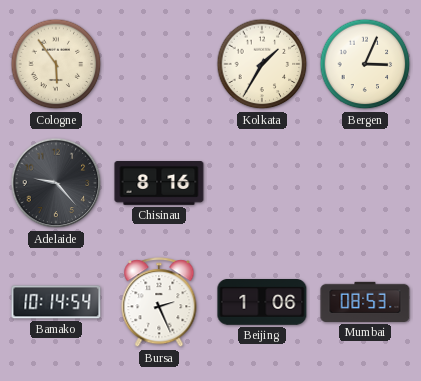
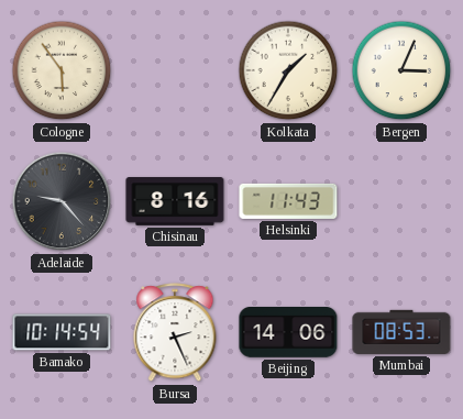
Helsinki: none -> 11:43
Beijing: 1:06 -> 14:06
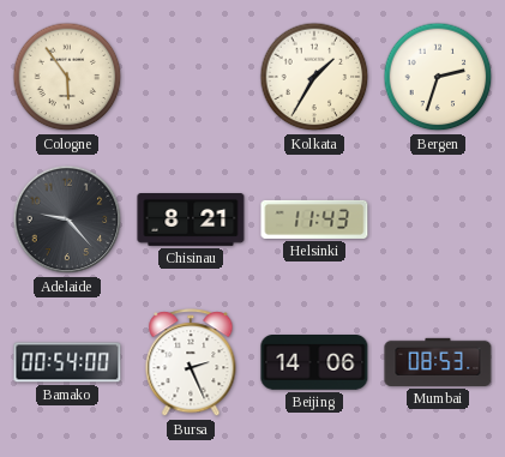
Bergen: 3:04 -> 2:33
Chisinau: 8:16 -> 8:21
Bamako: 10:14 -> 00:54
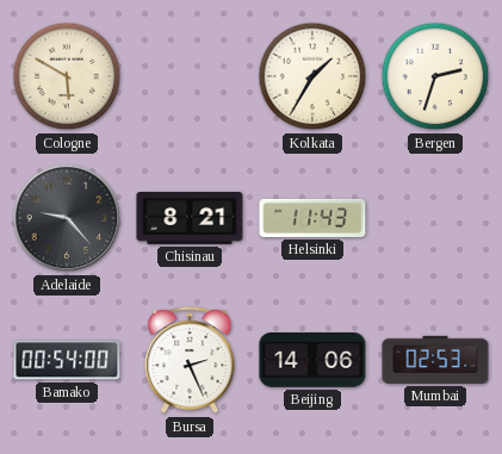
Cologne: 5:54 -> 5:50
Mumbai: 08:53 -> 02:53
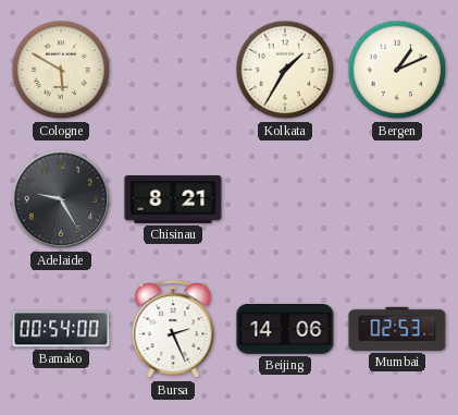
Bergen: 2:33 -> 1:11
Adelaide: 9:23 -> 9:25
Helsinki: 11:43 -> none
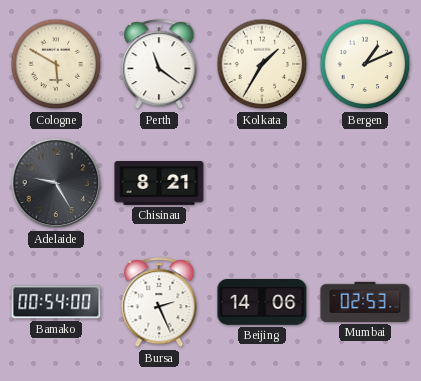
Perth: none -> 11:21
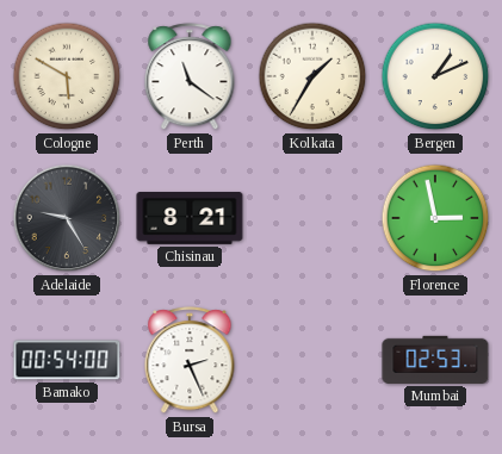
Florence: none -> 2:58
Beijing: 14:06 -> none
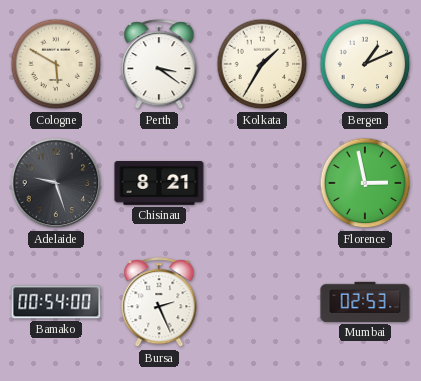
Perth: 11:21 -> 3:21
Adelaide: 9:25 -> 9:27
